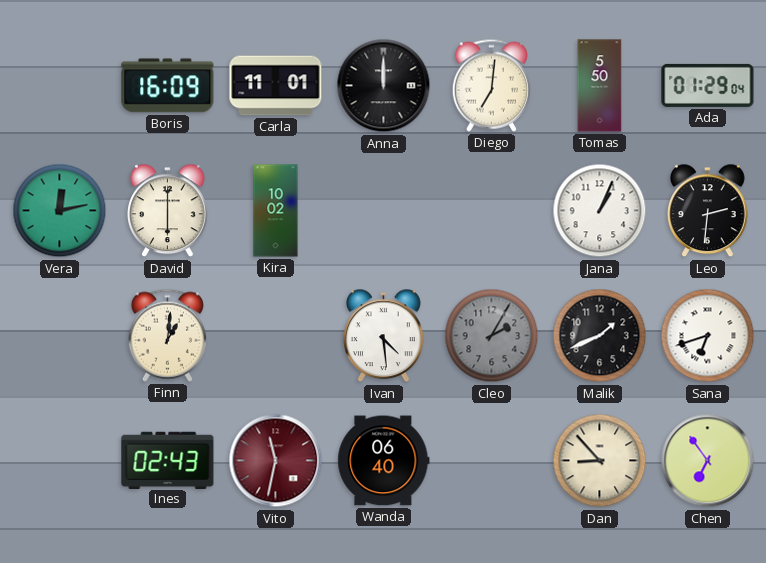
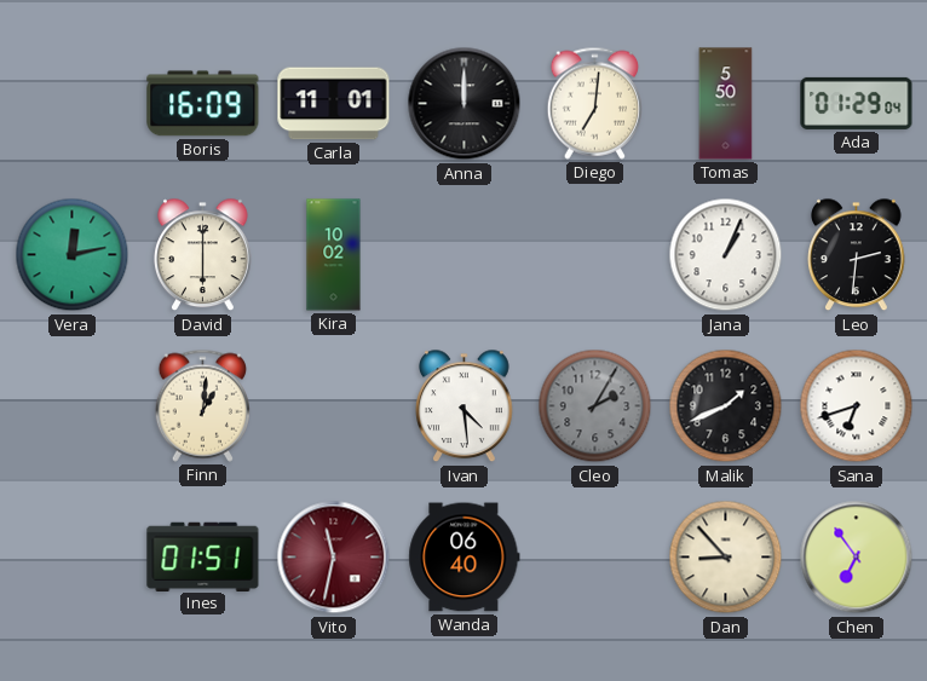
Ines: 02:43 -> 01:51
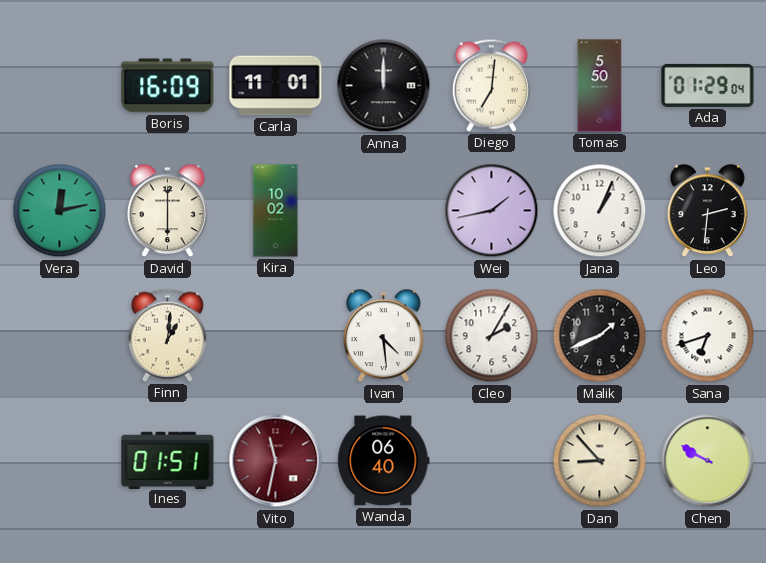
Wei: none -> 1:43
Cleo dial: grey -> white
Chen: 6:54 -> 9:50
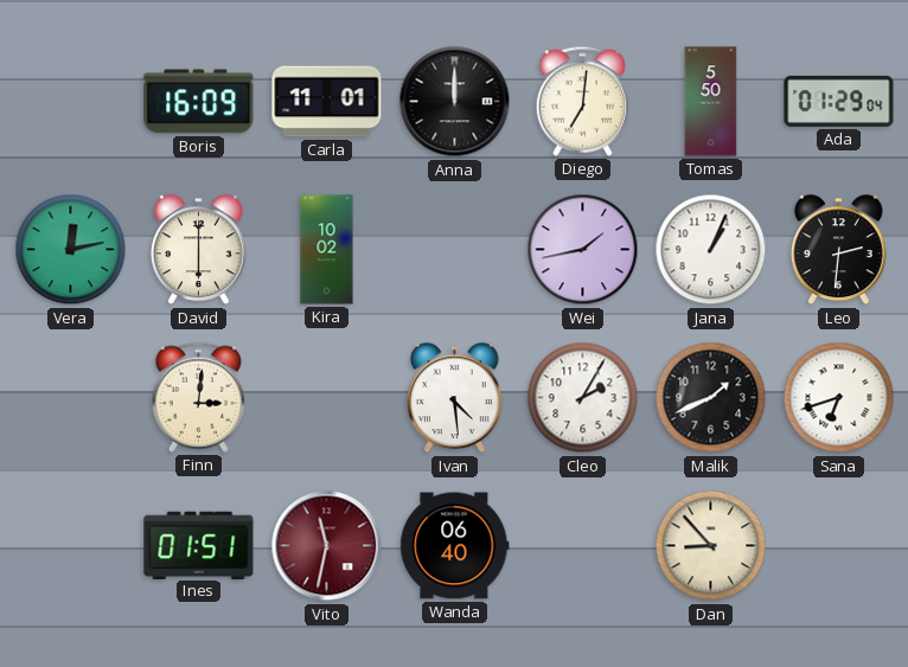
Finn: 1:01 -> 3:01
Chen: 9:50 -> none
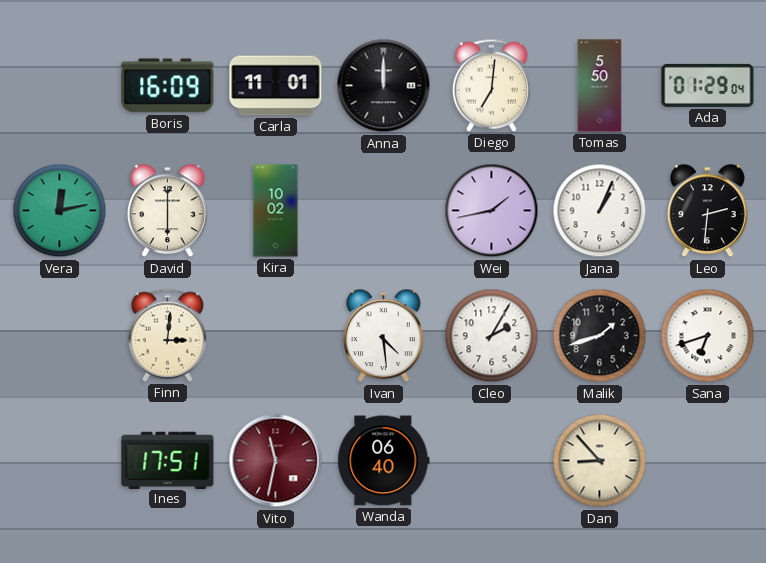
Malik: 1:41 -> 1:42
Ines: 01:51 -> 17:51
